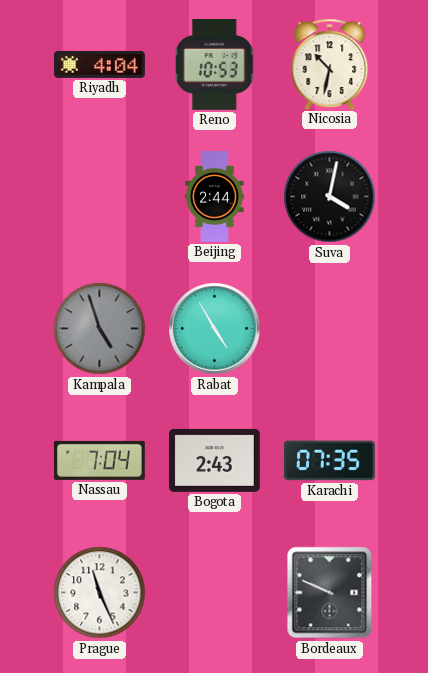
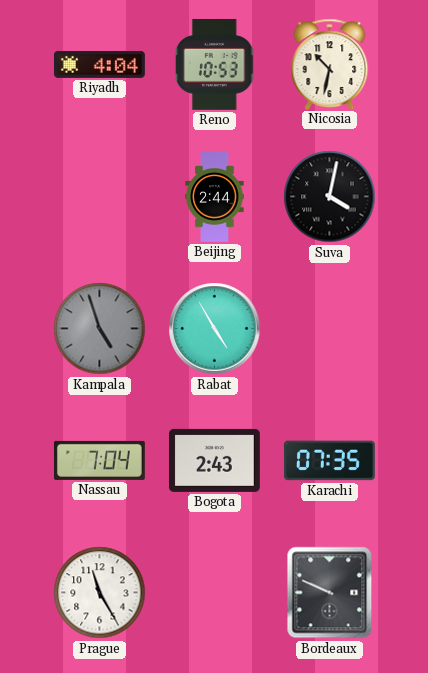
Prague: 11:26 -> 11:25
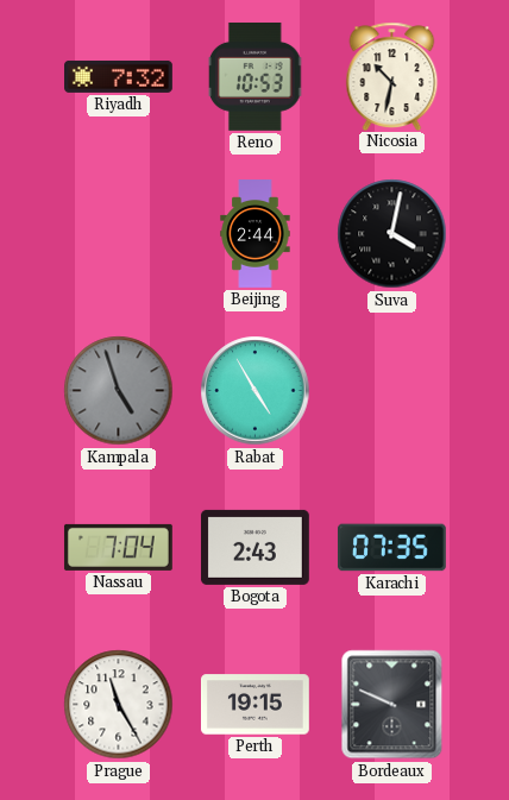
Riyadh: 4:04 -> 7:32
Perth: none -> 19:15
